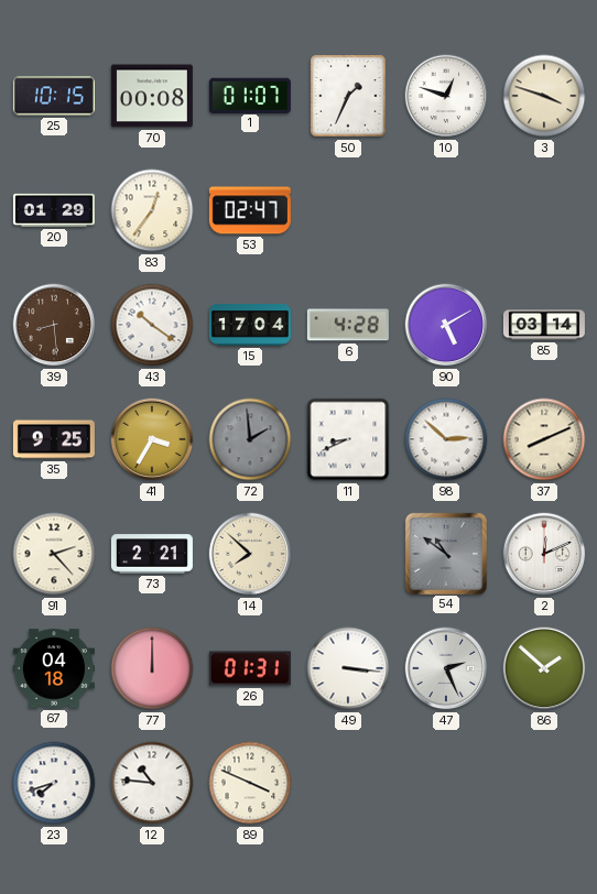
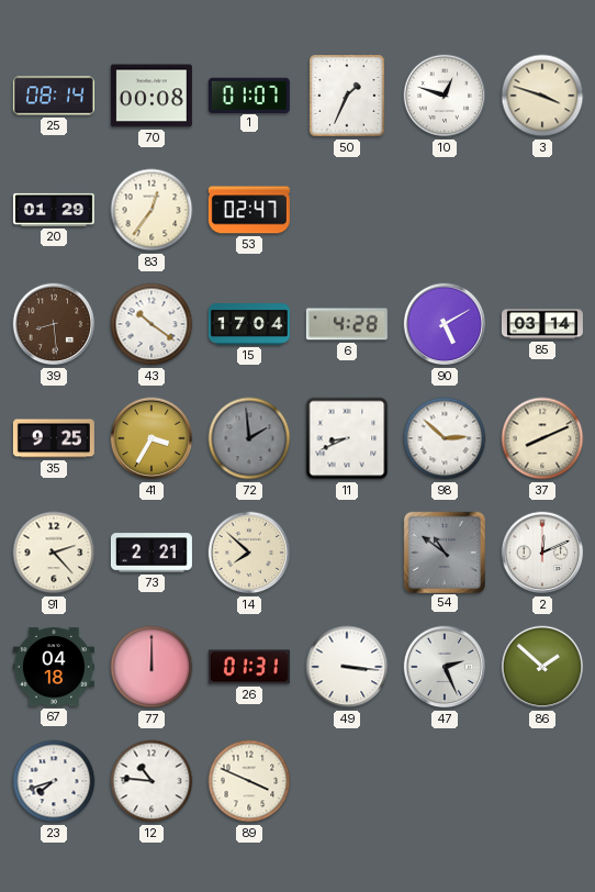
25: 10:15 -> 08:14
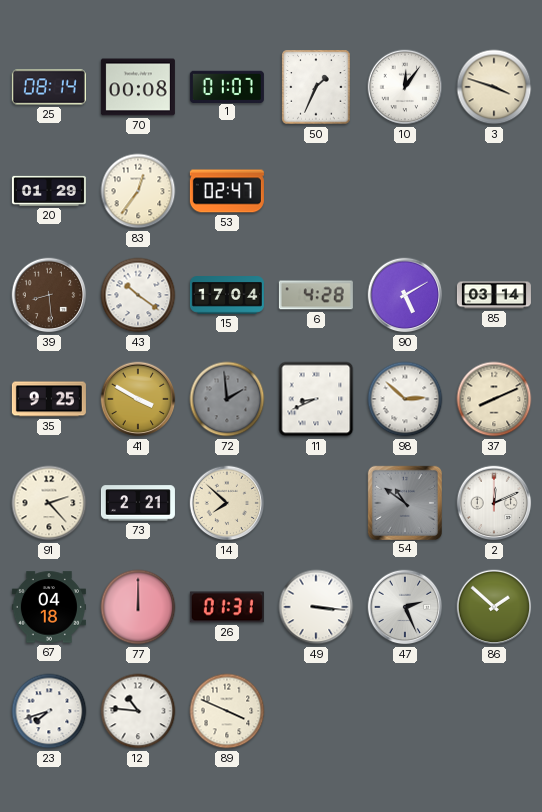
10: 12:48 -> 12:06
41: 3:35 -> 3:50
